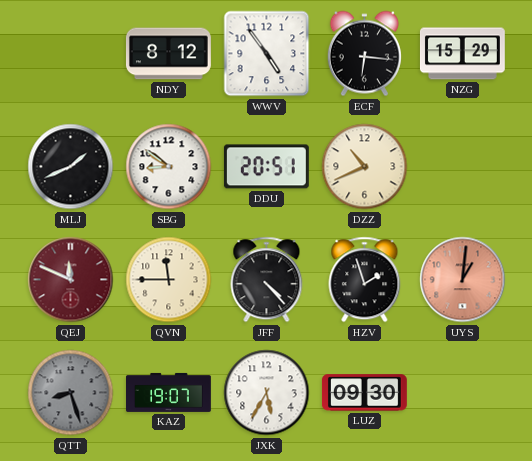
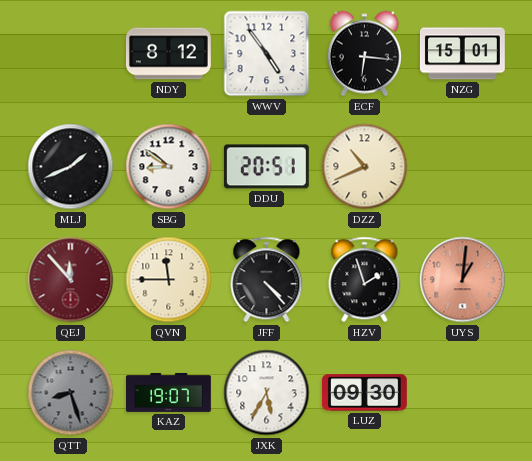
NZG: 15:29 -> 15:01
QEJ: 11:49 -> 11:53
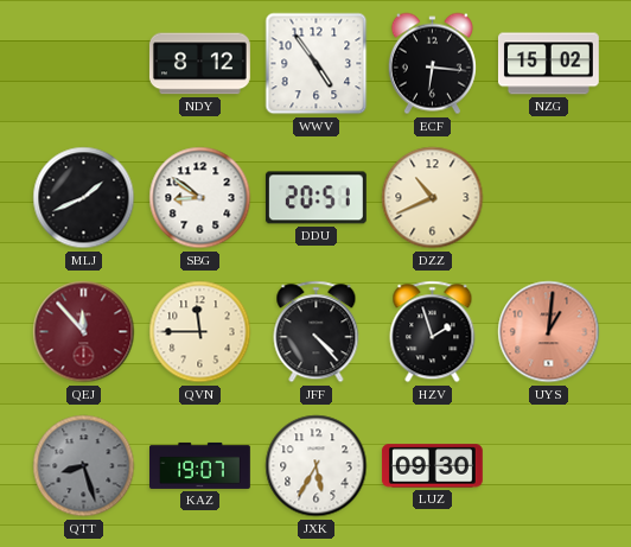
NZG: 15:01 -> 15:02
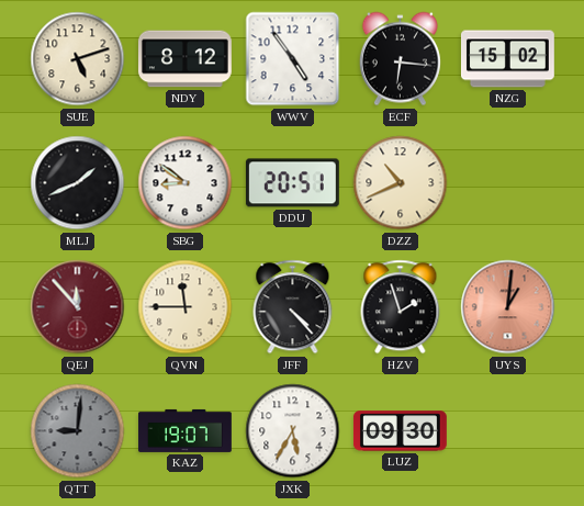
SUE: none -> 5:12
QTT: 8:27 -> 9:01
